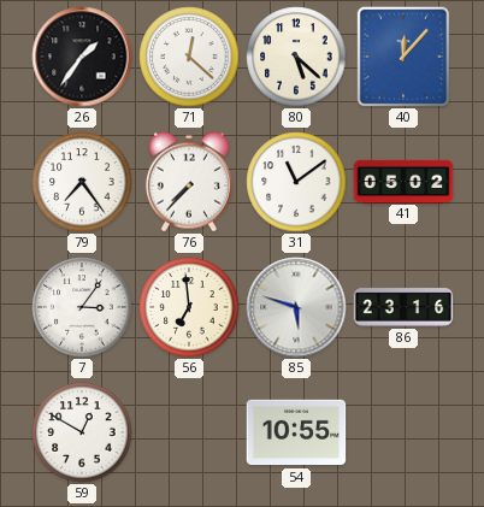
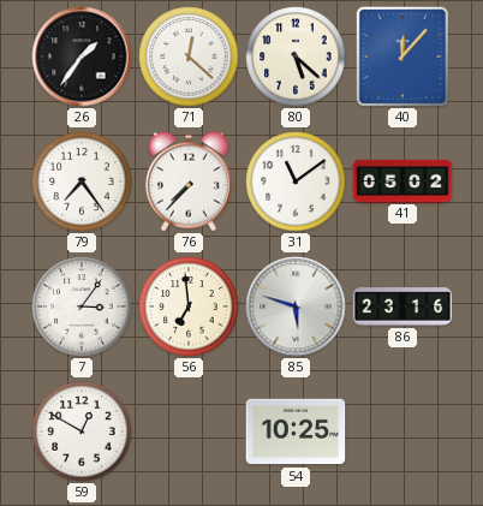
54: 10:55 -> 10:25
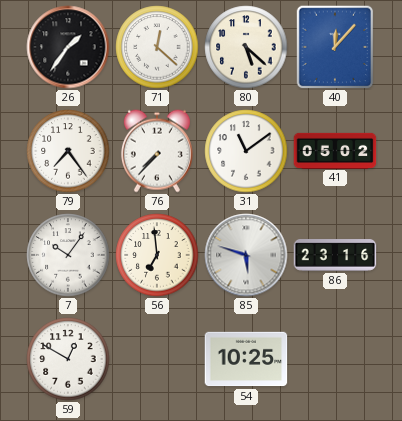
7: 3:06 -> 10:06
